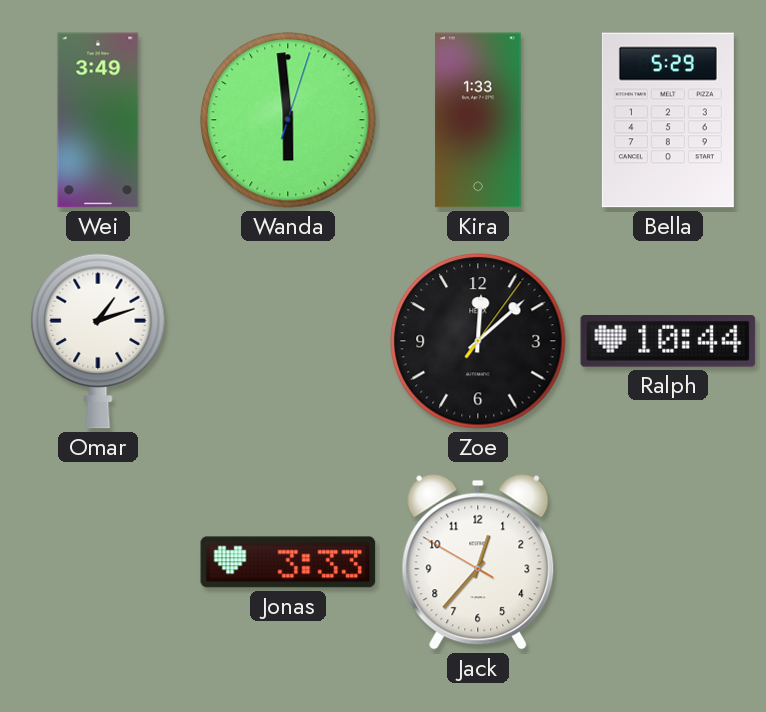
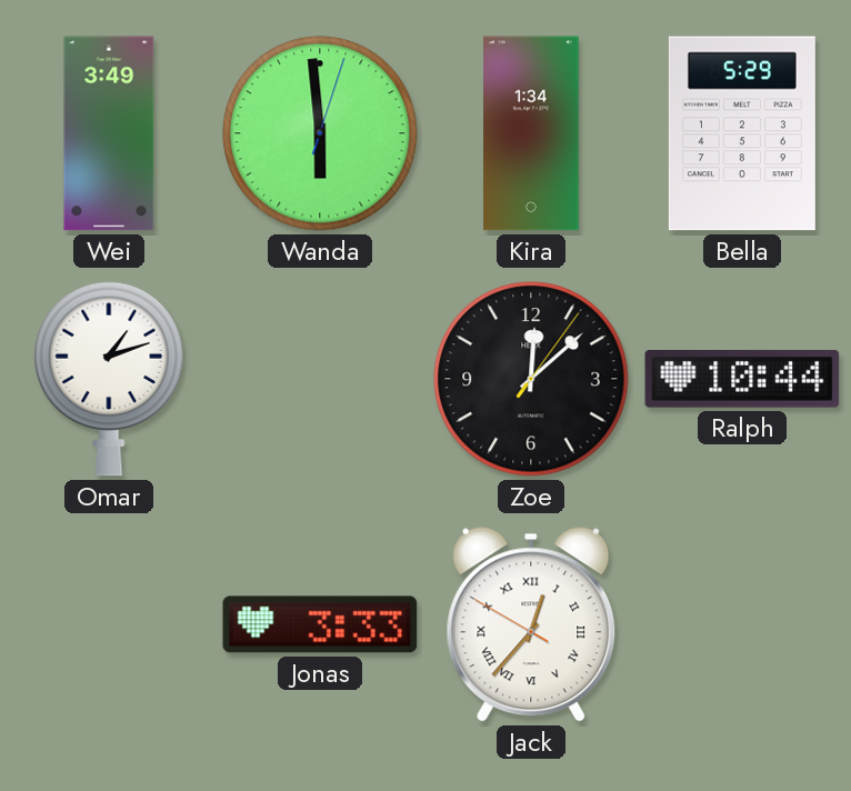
Kira: 1:33 -> 1:34
Jack numerals: Arabic -> Roman
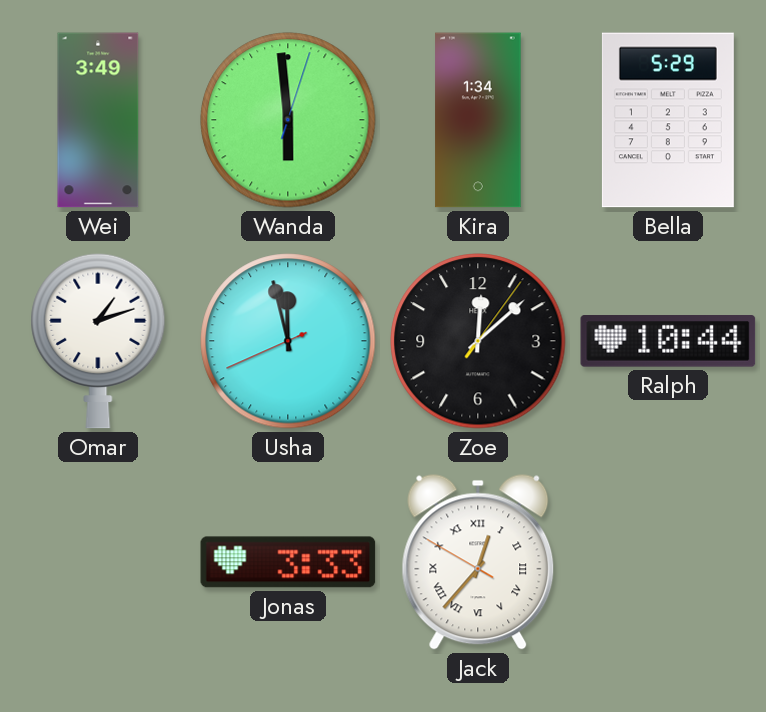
Usha: none -> 11:57
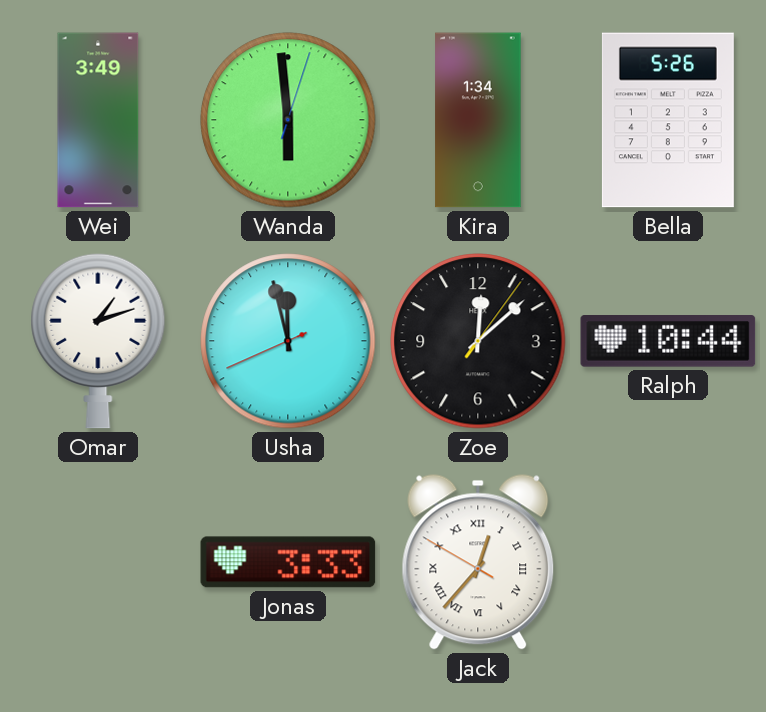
Bella: 5:29 -> 5:26
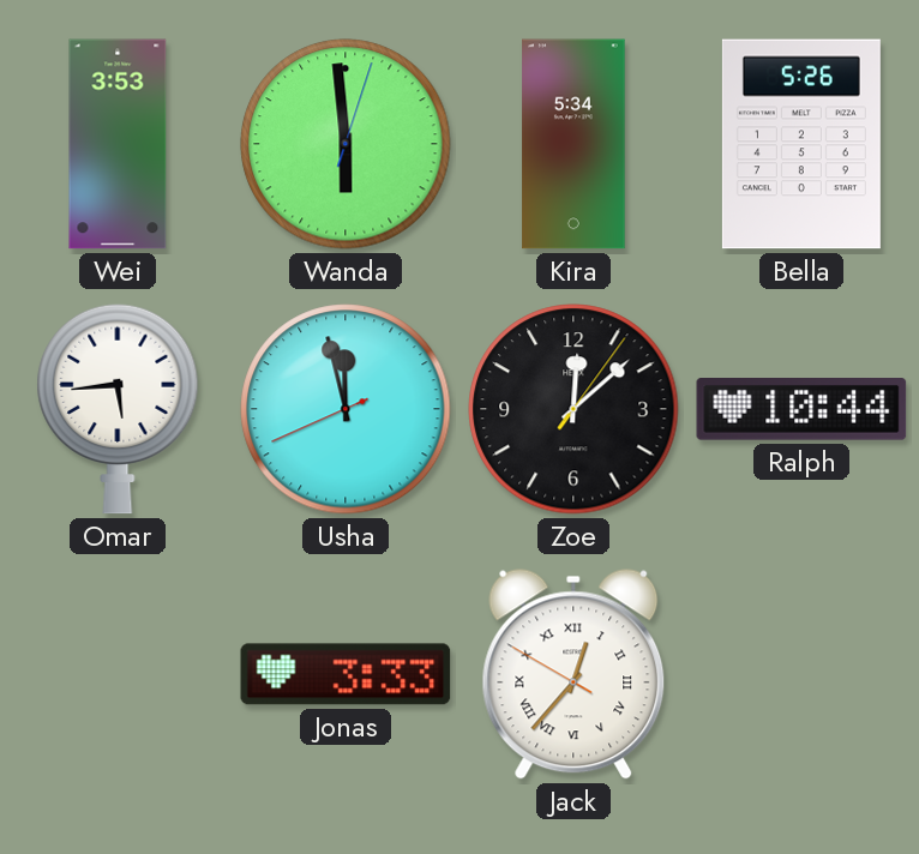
Wei: 3:49 -> 3:53
Kira: 1:34 -> 5:34
Omar: 1:12 -> 5:44
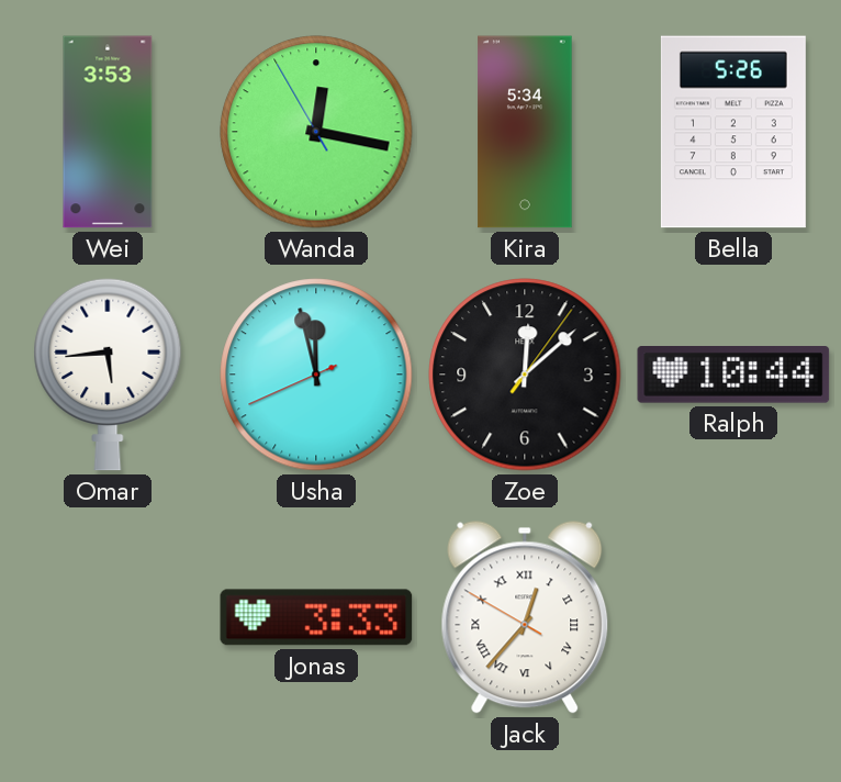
Wanda: 5:59 -> 12:16
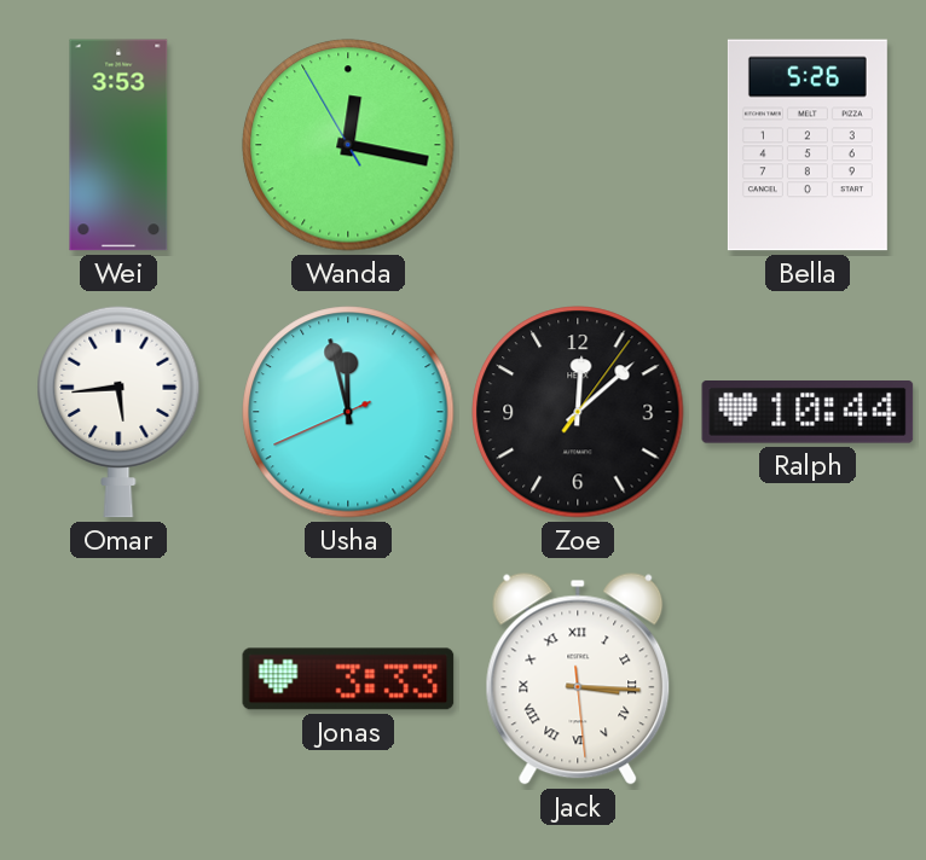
Kira: 5:34 -> none
Jack: 12:36 -> 3:15
